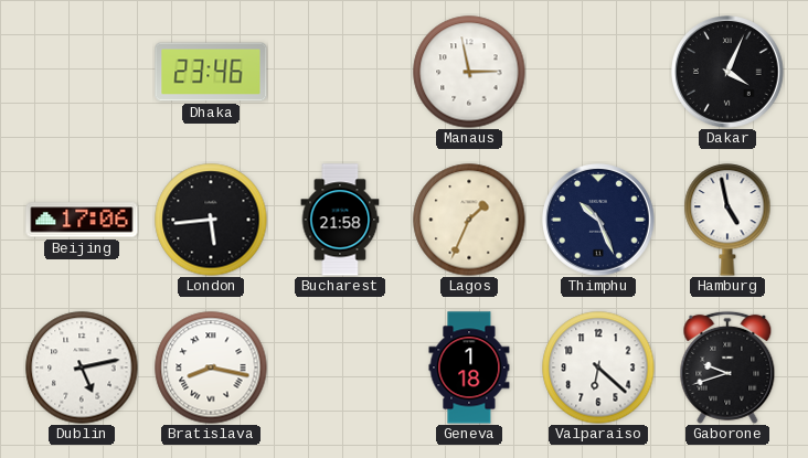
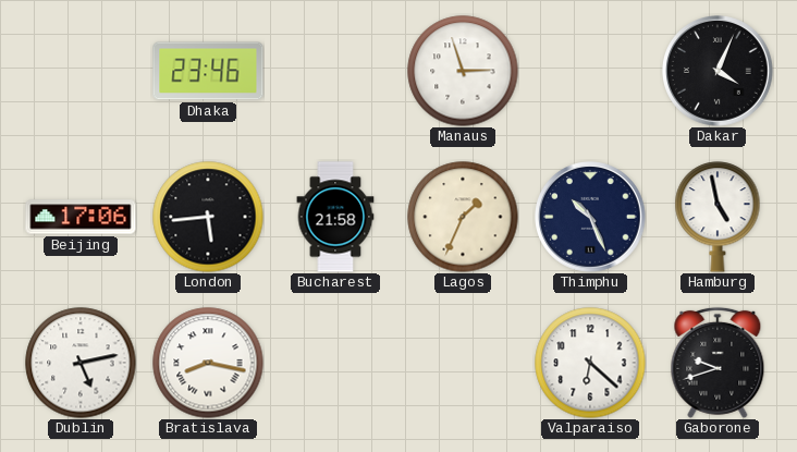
Manaus: 2:58 -> 2:57
Geneva: 1:18 -> none
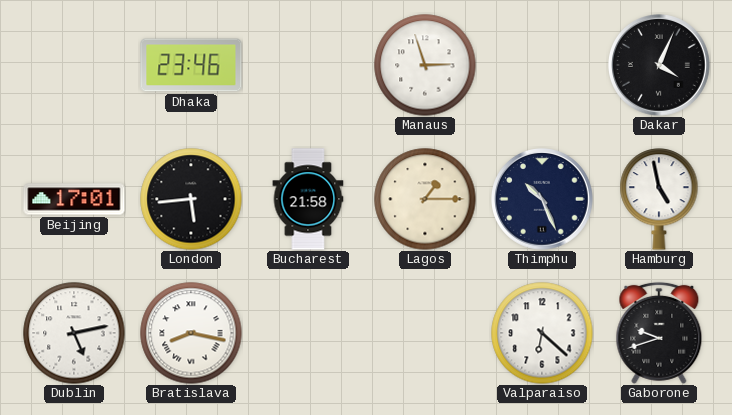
Beijing: 17:06 -> 17:01
Lagos: 1:34 -> 1:15
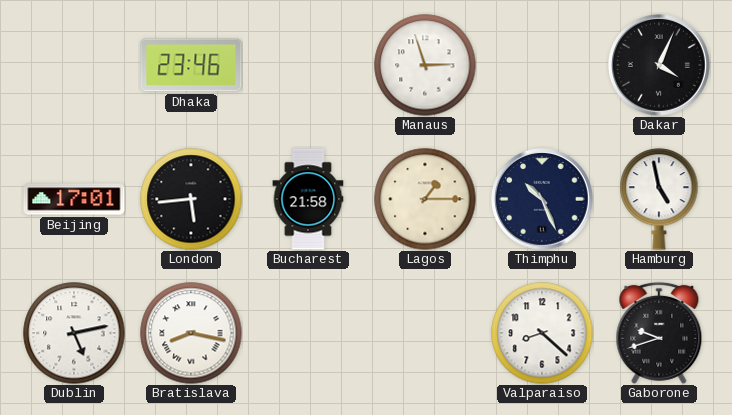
Valparaiso: 6:22 -> 8:22
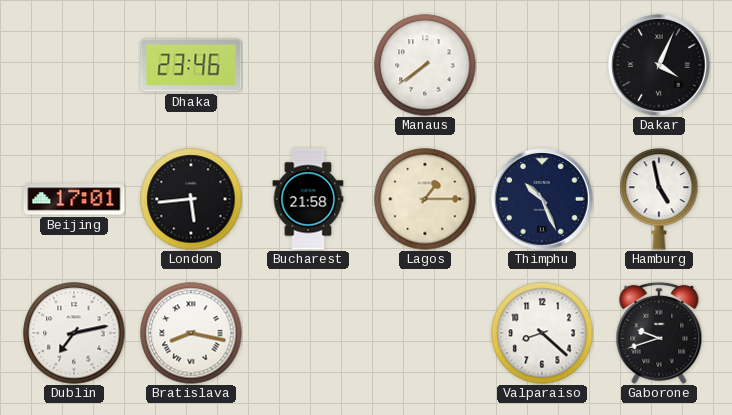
Manaus: 2:57 -> 7:39
Dublin: 5:13 -> 7:13
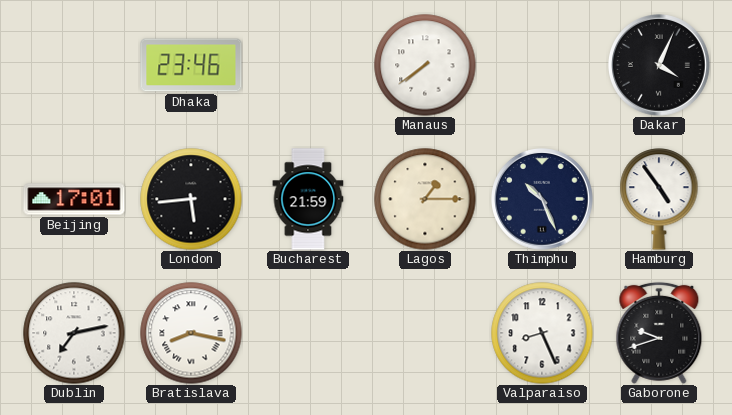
Bucharest: 21:58 -> 21:59
Hamburg: 4:58 -> 4:54
Valparaiso: 8:22 -> 8:26
